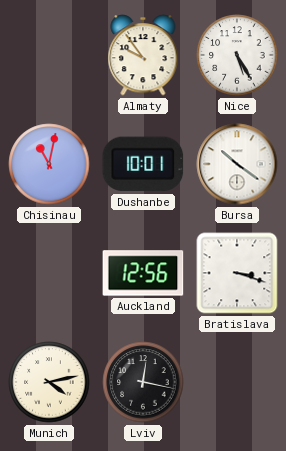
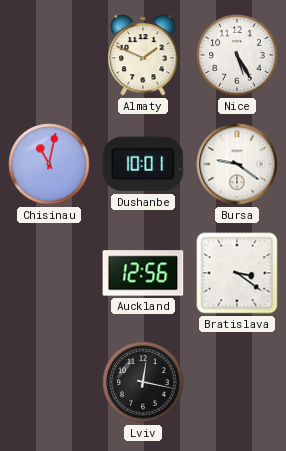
Almaty: 9:54 -> 1:49
Bursa: 10:21 -> 9:21
Bratislava: 3:18 -> 3:21
Munich: 4:13 -> none
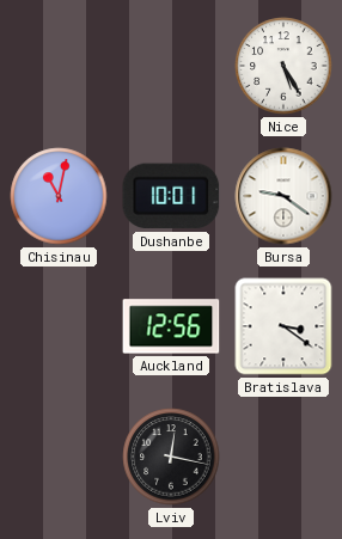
Almaty: 1:49 -> none
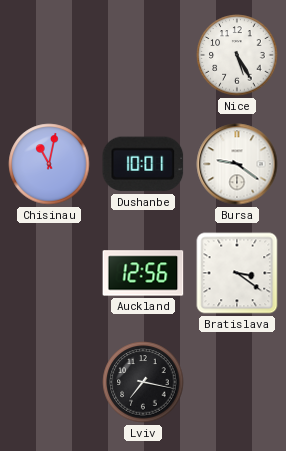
Lviv: 12:17 -> 7:17
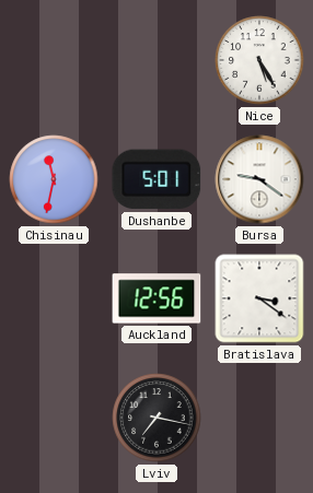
Chisinau: 11:02 -> 11:32
Dushanbe: 10:01 -> 5:01
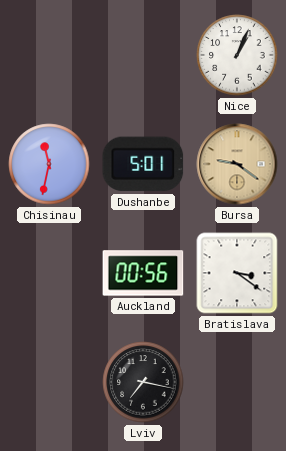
Nice: 5:25 -> 1:04
Bursa dial: white -> champagne
Auckland: 12:56 -> 00:56
